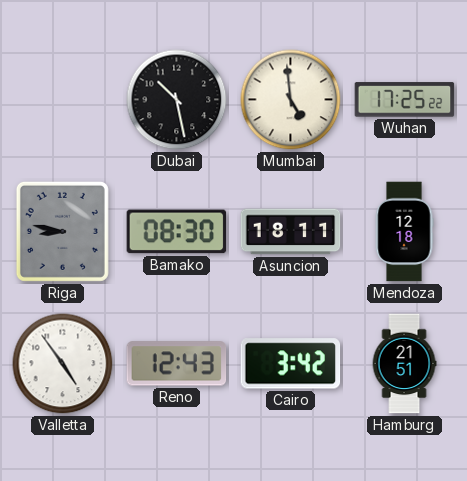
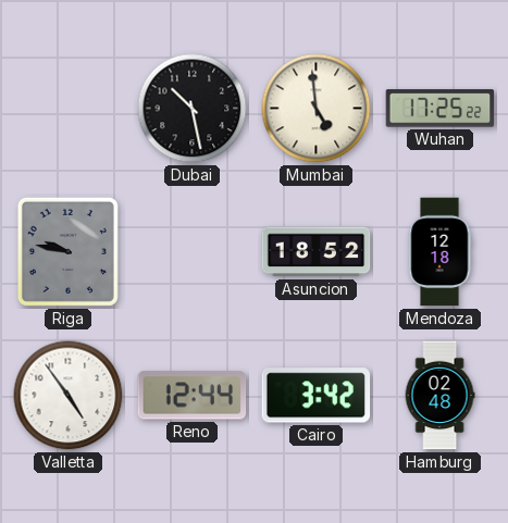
Riga: 8:47 -> 9:47
Bamako: 08:30 -> none
Asuncion: 18:11 -> 18:52
Reno: 12:43 -> 12:44
Hamburg: 21:51 -> 02:48
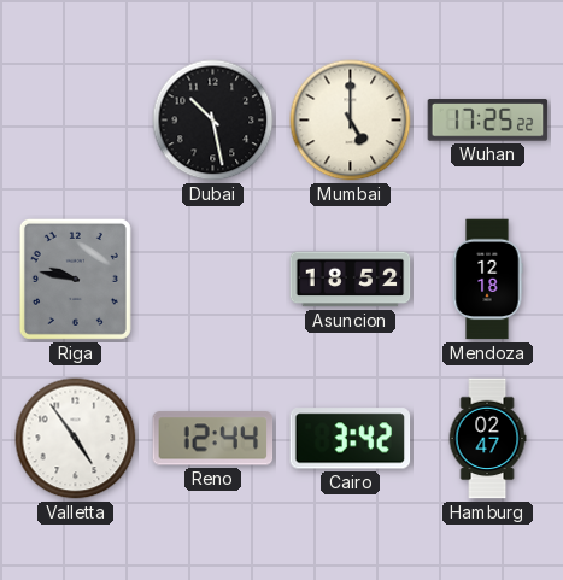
Mumbai: 4:59 -> 5:00
Hamburg: 02:48 -> 02:47
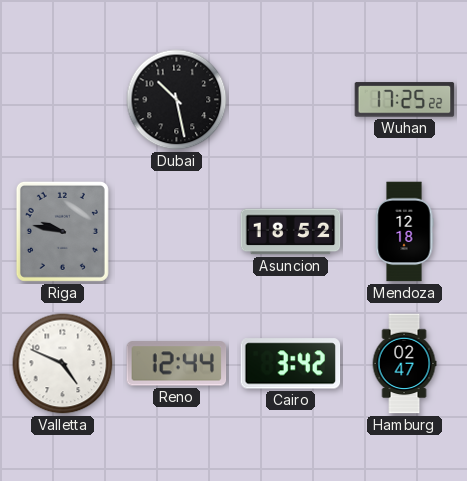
Mumbai: 5:00 -> none
Valletta: 4:54 -> 4:49
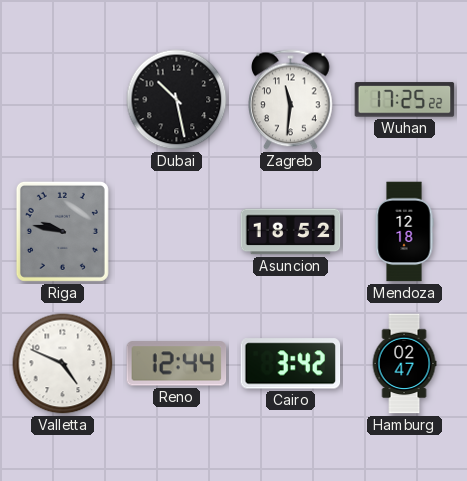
Zagreb: none -> 11:31
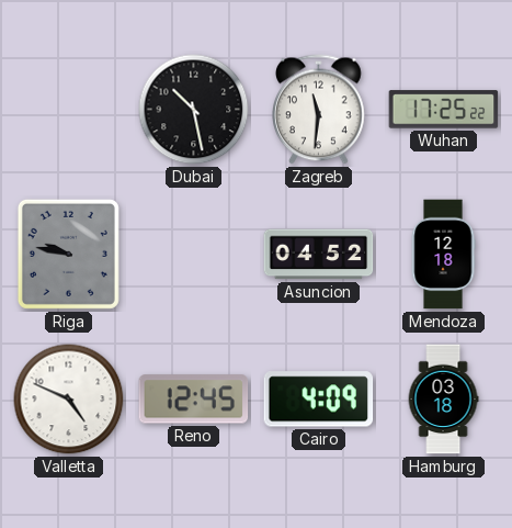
Asuncion: 18:52 -> 04:52
Reno: 12:44 -> 12:45
Cairo: 3:42 -> 4:09
Hamburg: 02:47 -> 03:18
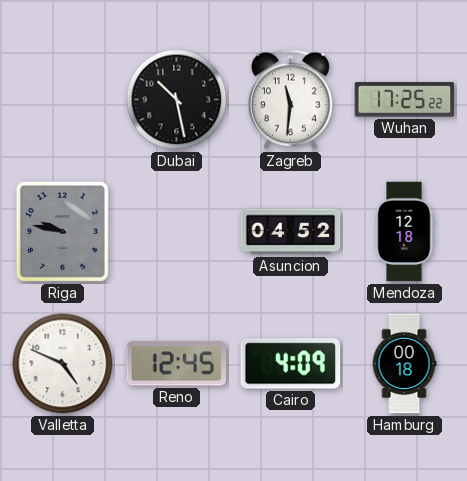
Hamburg: 03:18 -> 00:18
